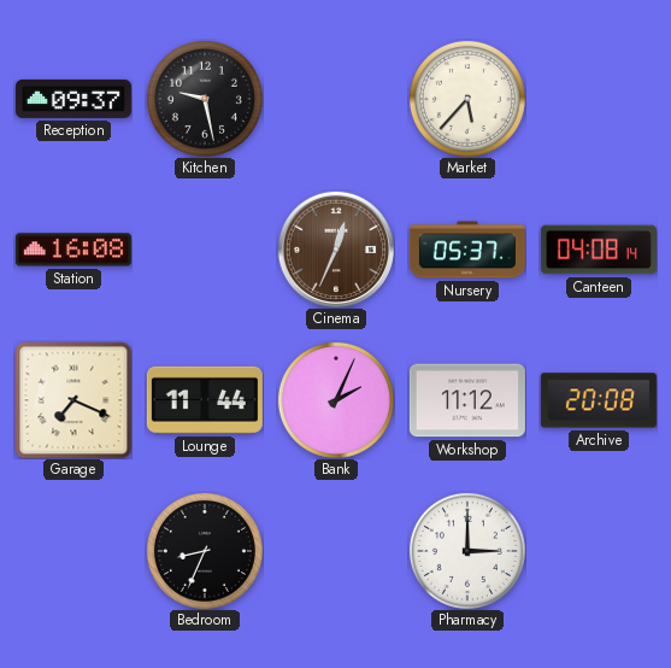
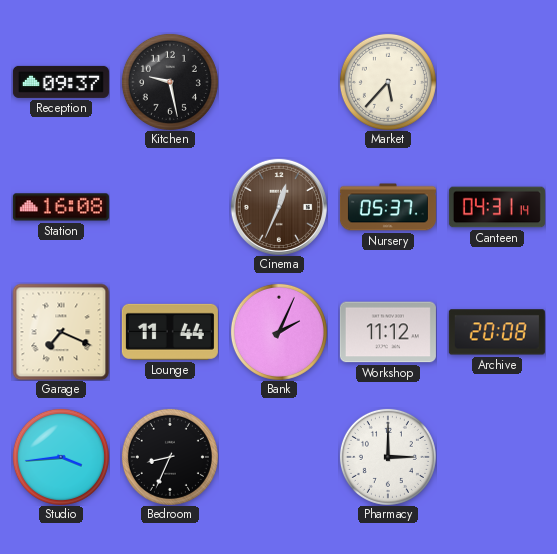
Canteen: 04:08 -> 04:31
Studio: none -> 3:44
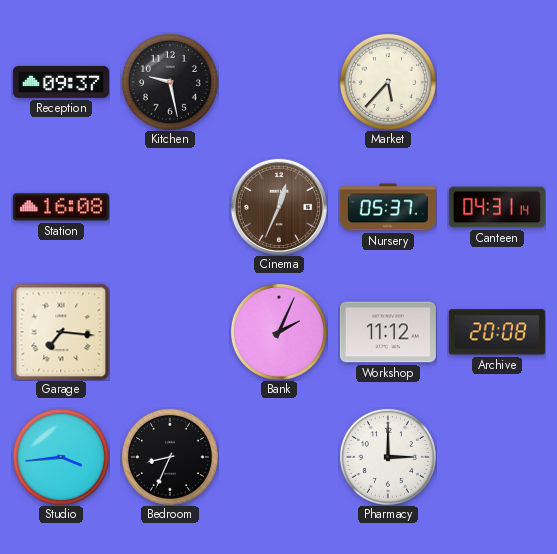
Garage: 7:19 -> 7:16
Lounge: 11:44 -> none
